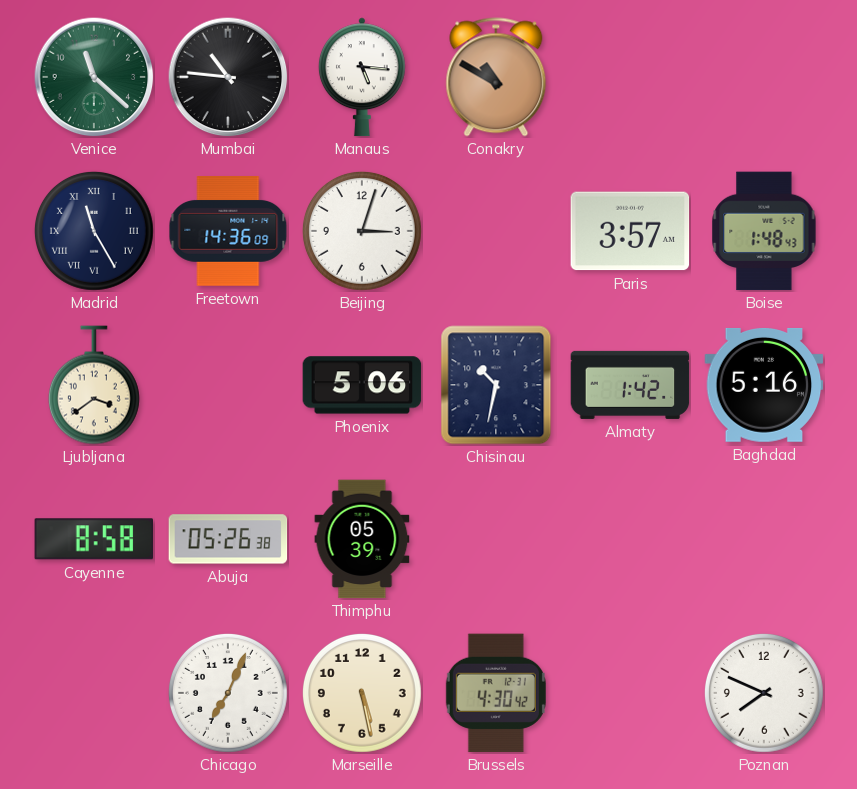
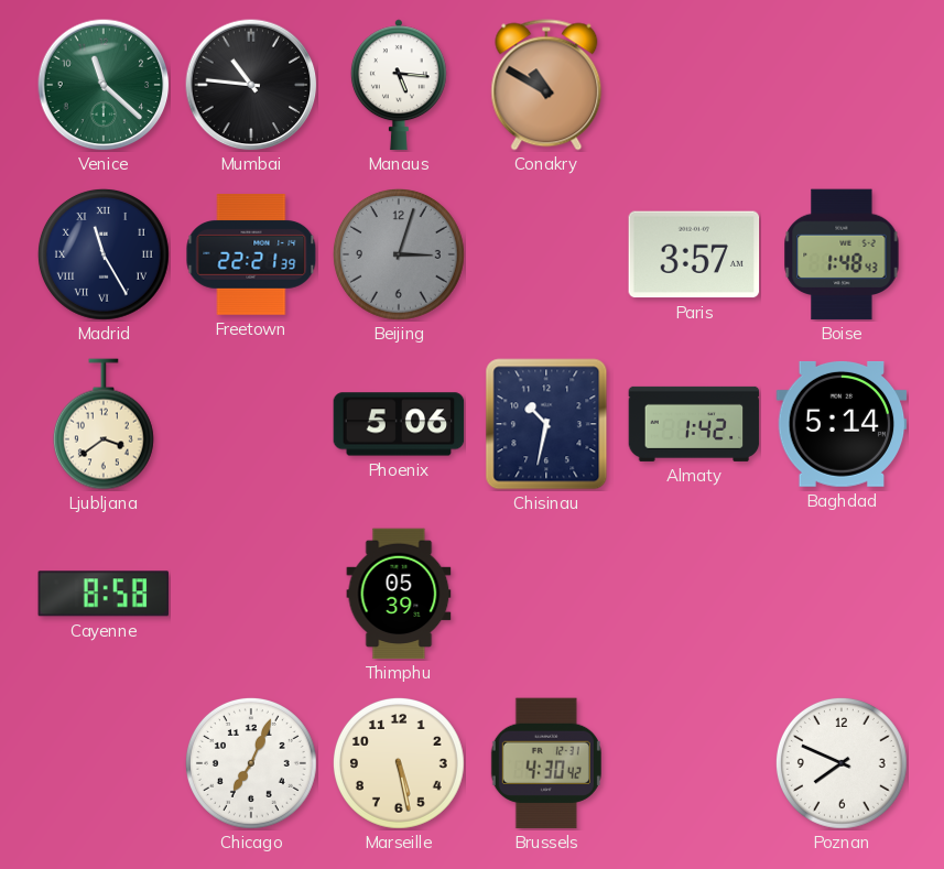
Freetown: 14:36 -> 22:21
Beijing dial: white -> grey
Baghdad: 5:16 -> 5:14
Abuja: 05:26 -> none
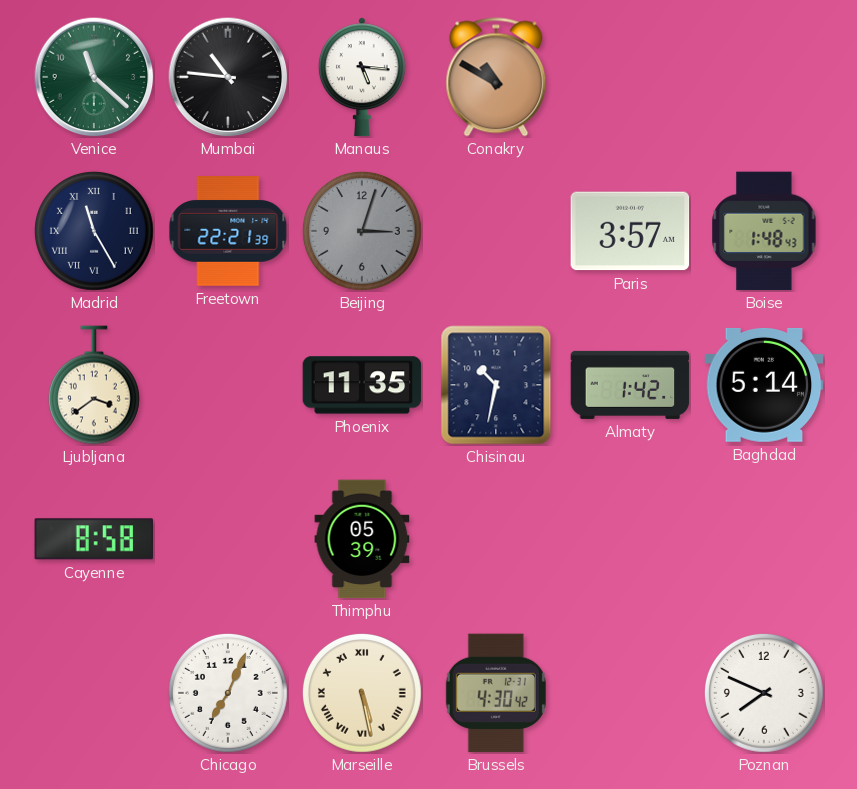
Phoenix: 5:06 -> 11:35
Marseille numerals: Arabic -> Roman
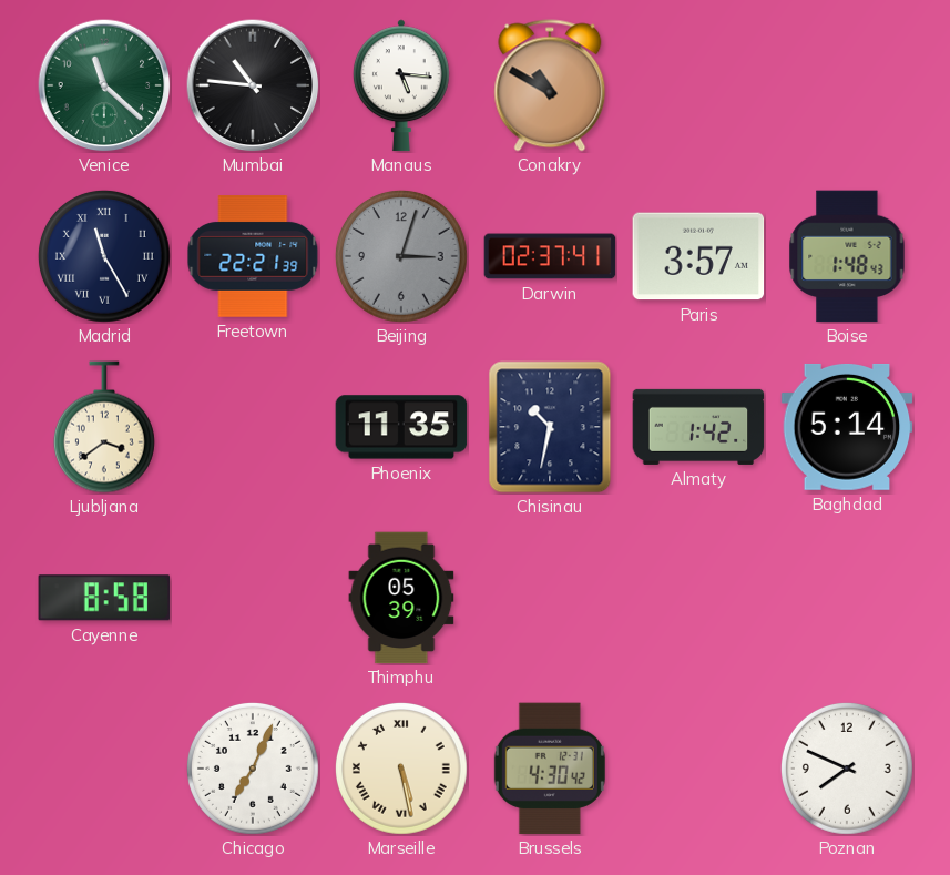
Darwin: none -> 02:37
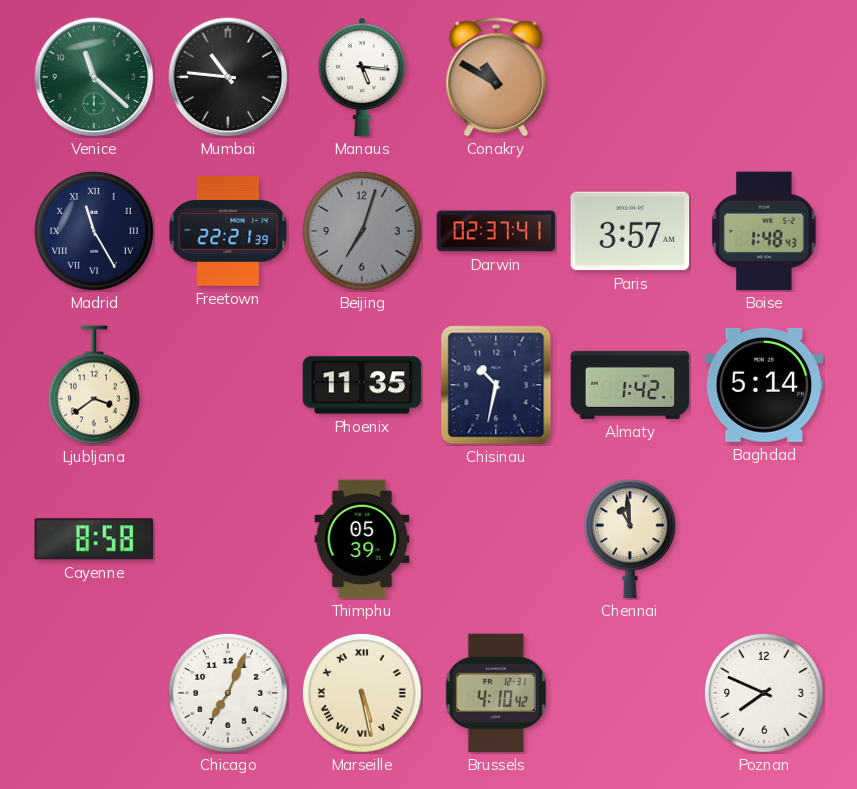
Beijing: 3:03 -> 7:03
Chennai: none -> 10:59
Brussels: 4:30 -> 4:10
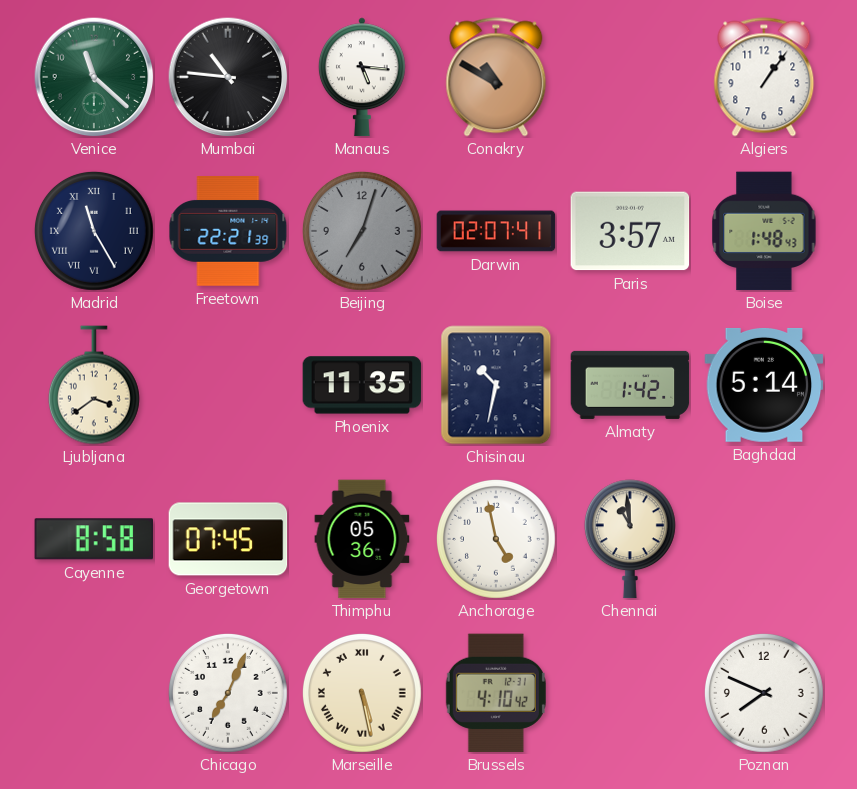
Algiers: none -> 1:06
Darwin: 02:37 -> 02:07
Georgetown: none -> 07:45
Thimphu: 05:39 -> 05:36
Anchorage: none -> 4:58
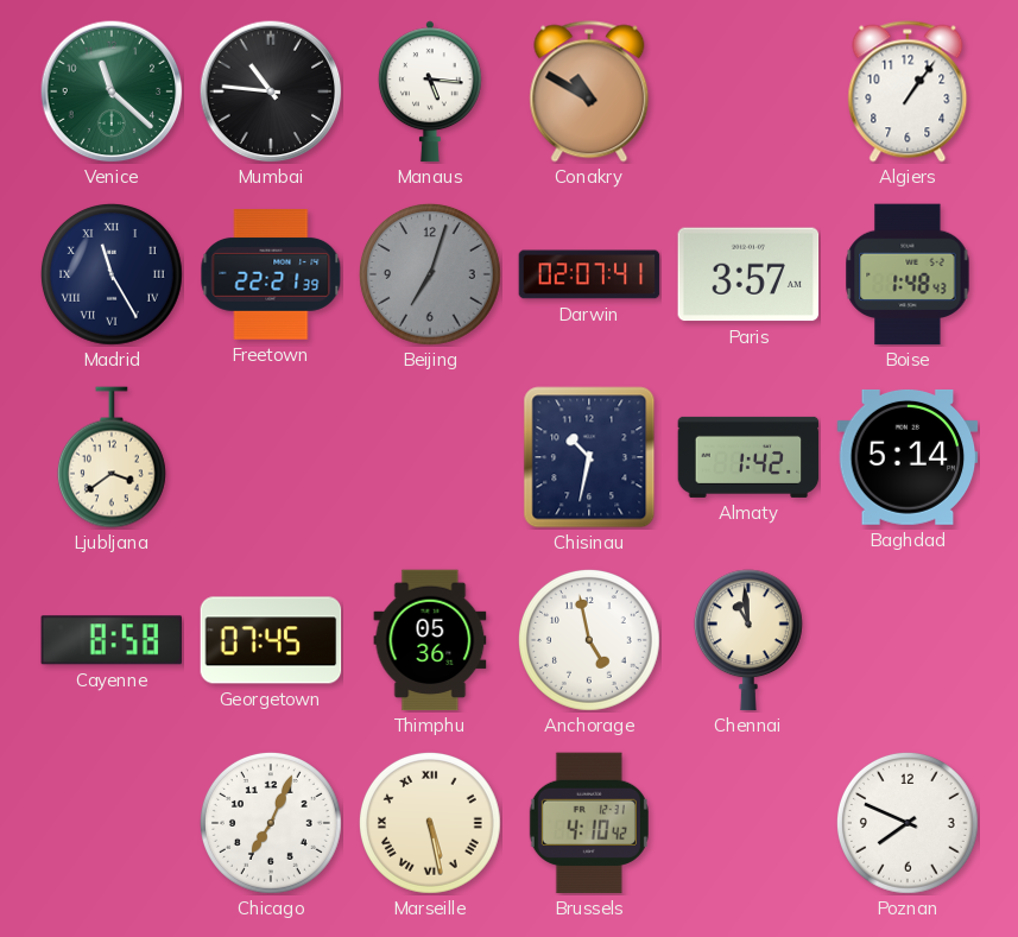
Phoenix: 11:35 -> none
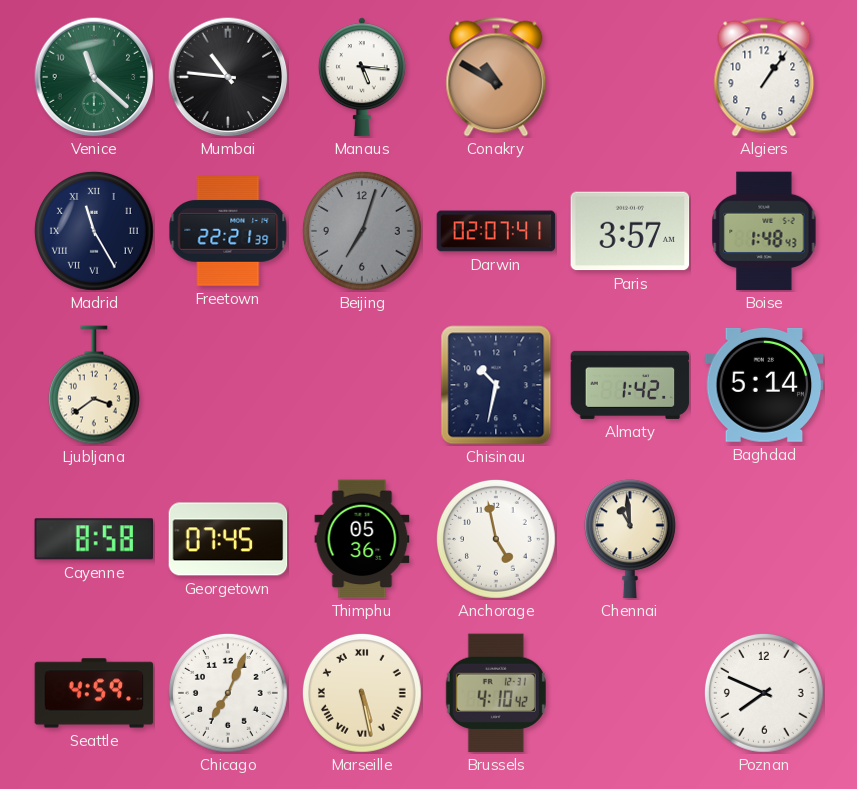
Seattle: none -> 4:59
